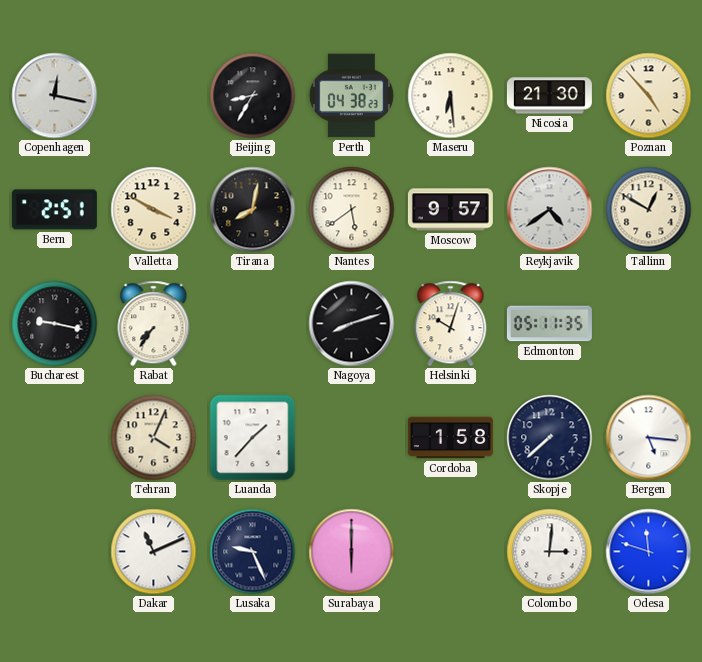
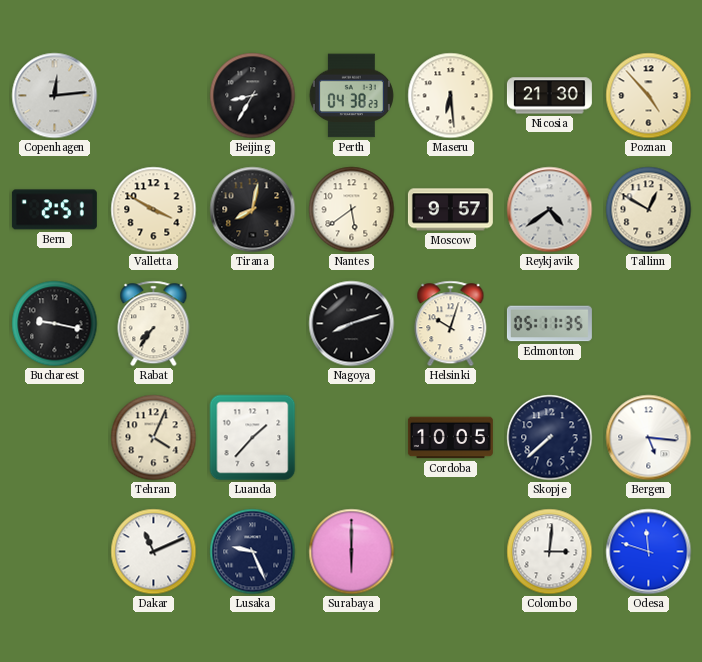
Copenhagen: 12:17 -> 12:14
Cordoba: 1:58 -> 10:05
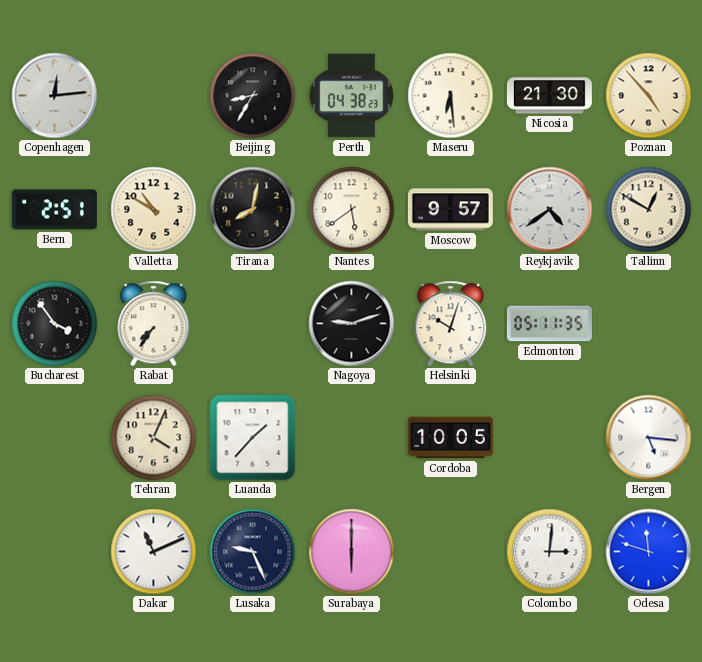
Valletta: 3:50 -> 10:50
Bucharest: 9:17 -> 3:54
Nagoya: 8:12 -> 9:12
Skopje: 7:38 -> none
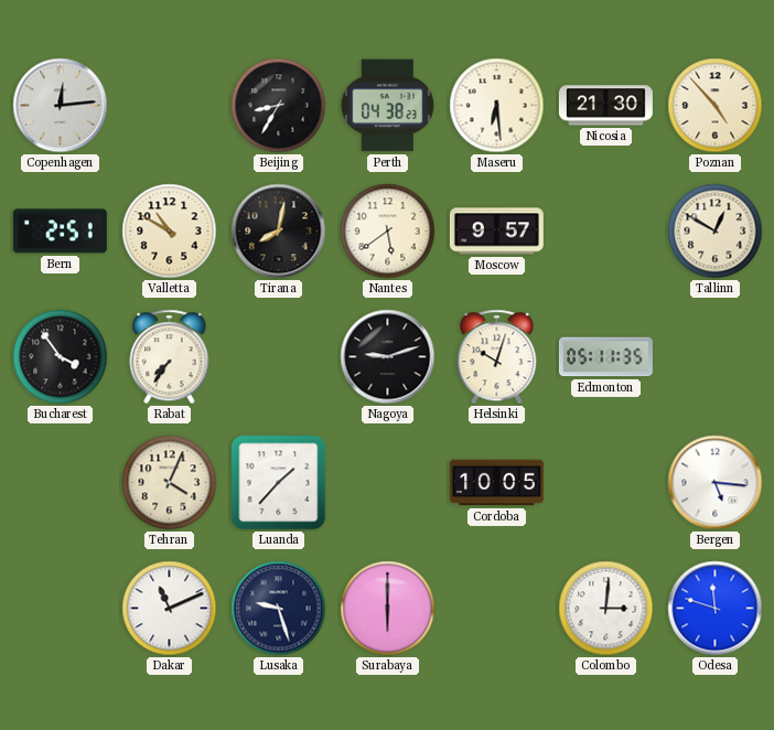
Reykjavik: 4:39 -> none
Lusaka: 9:26 -> 9:27
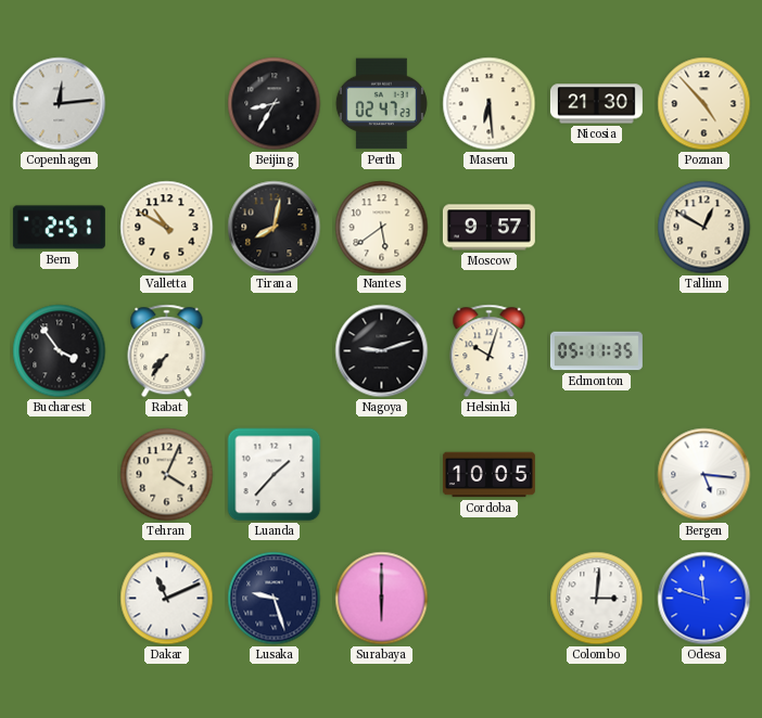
Perth: 04:38 -> 02:47
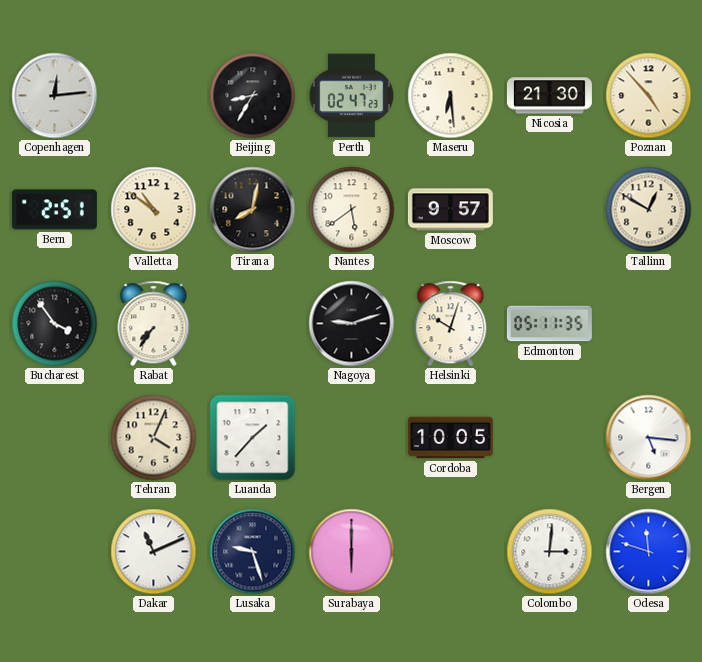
Valletta: 10:50 -> 10:51
